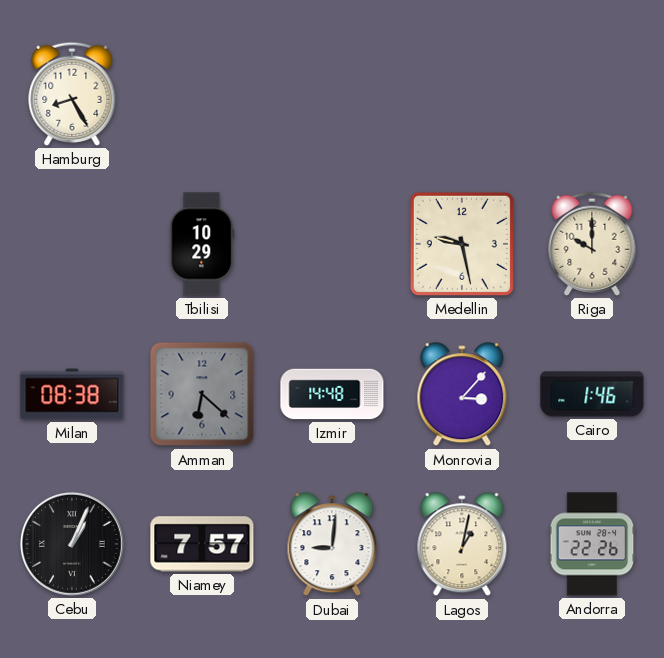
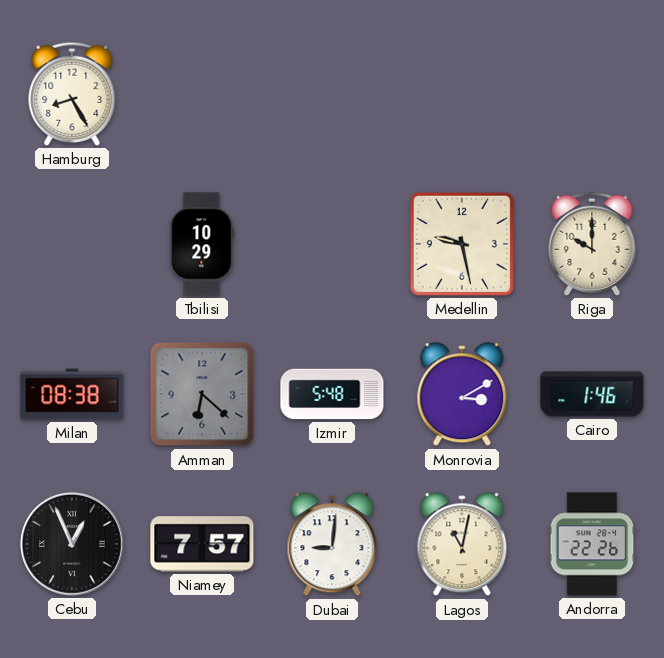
Izmir: 14:48 -> 5:48
Monrovia: 3:07 -> 3:10
Cebu: 1:04 -> 12:56
Lagos: 1:02 -> 11:02
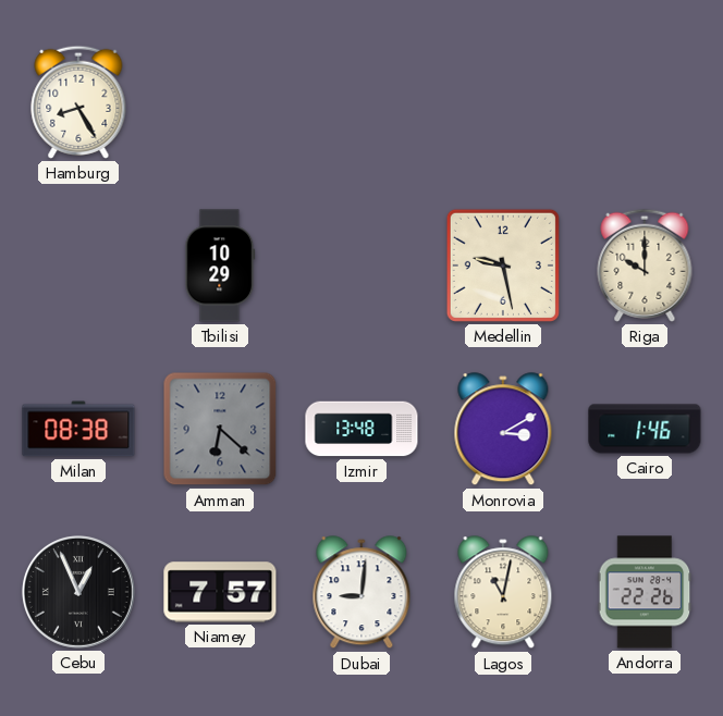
Izmir: 5:48 -> 13:48
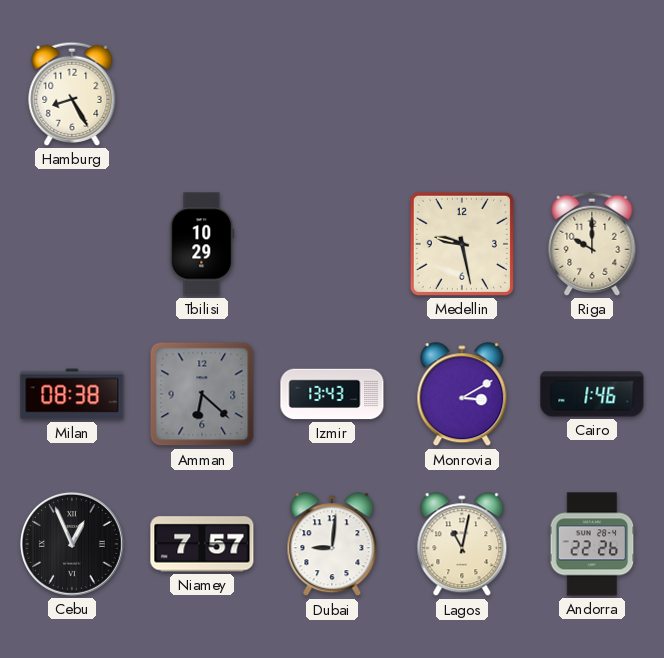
Izmir: 13:48 -> 13:43
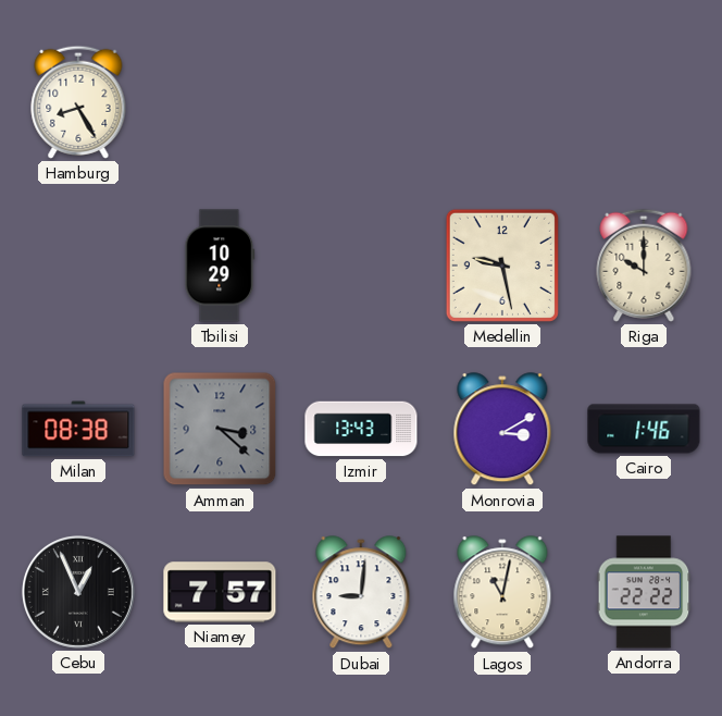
Amman: 6:22 -> 3:22
Andorra: 22:26 -> 22:22
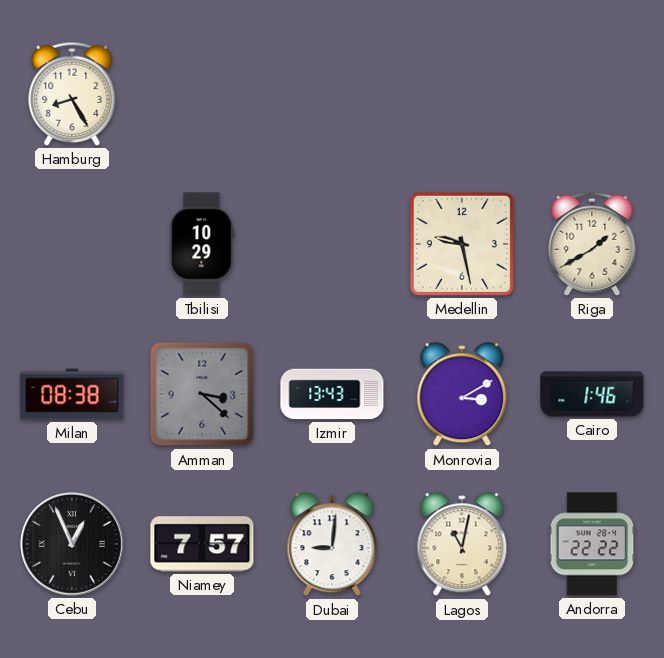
Riga: 10:00 -> 1:40
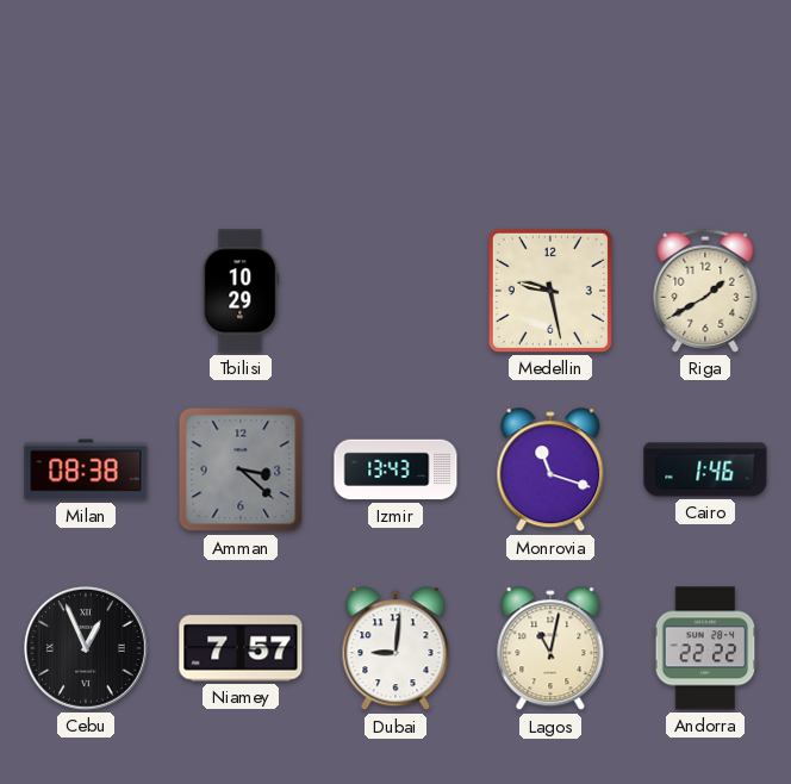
Hamburg: 8:25 -> none
Monrovia: 3:10 -> 11:18
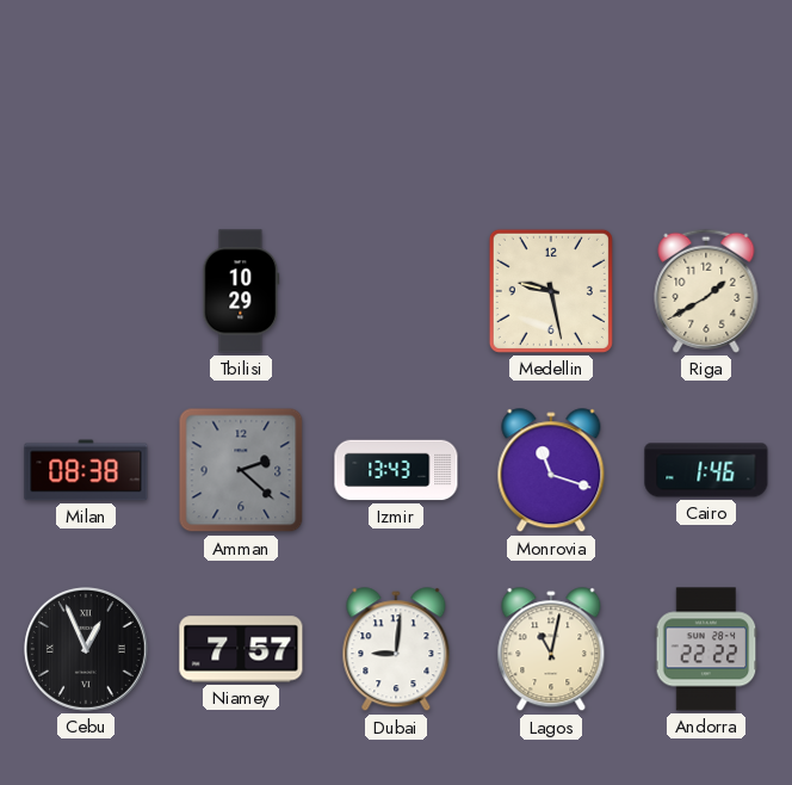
Amman: 3:22 -> 2:22
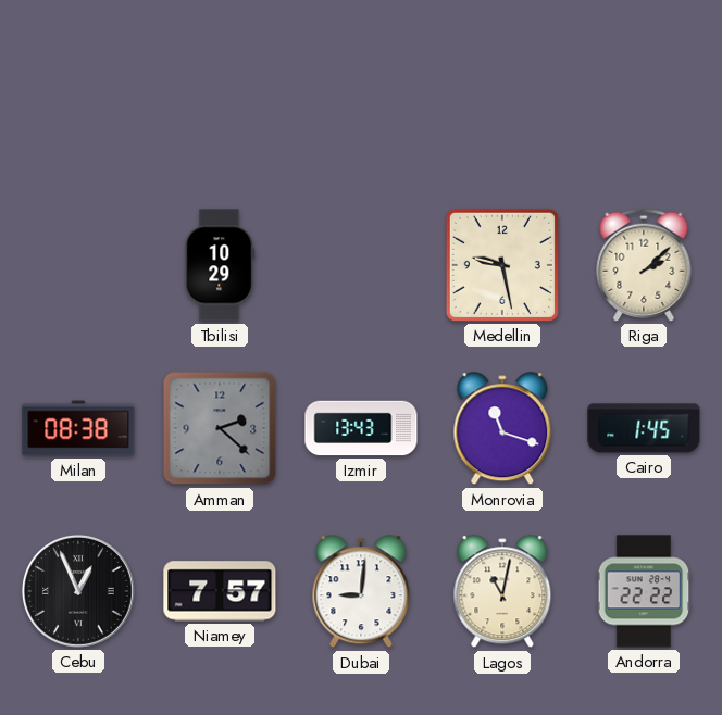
Riga: 1:40 -> 2:08
Cairo: 1:46 -> 1:45
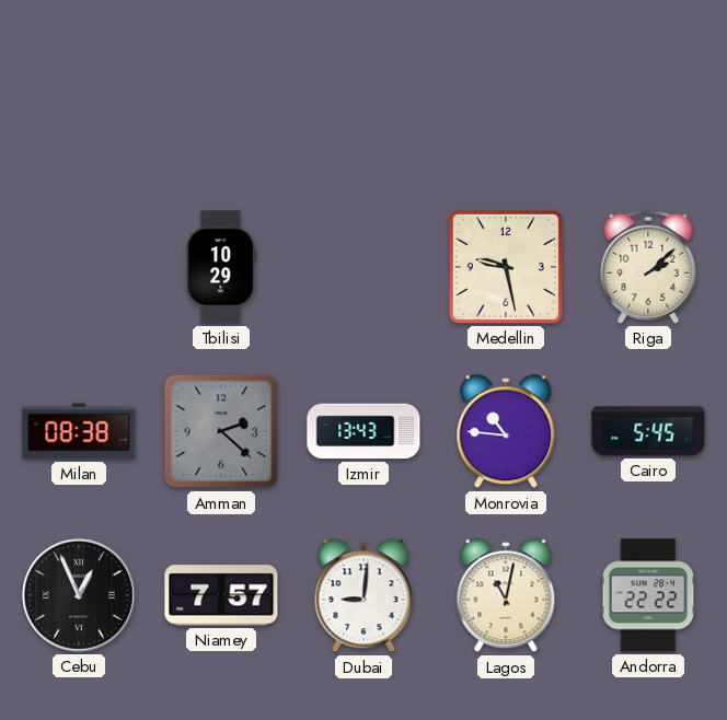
Monrovia: 11:18 -> 10:46
Cairo: 1:45 -> 5:45
